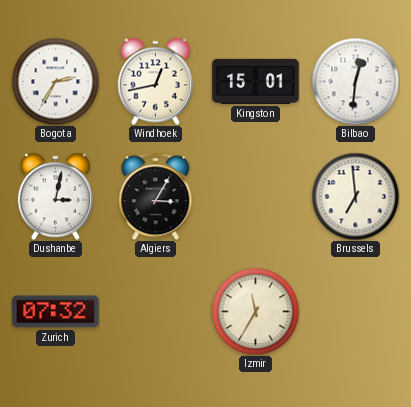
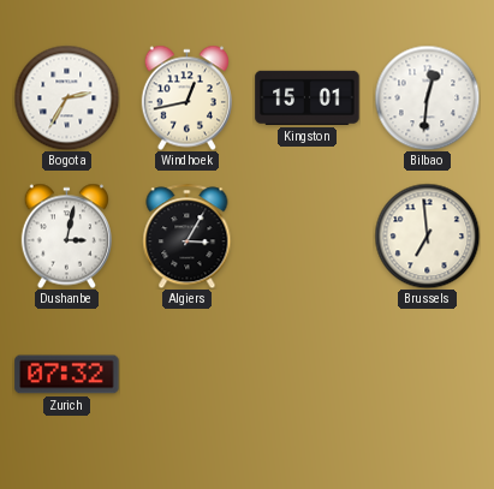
Izmir: 11:35 -> none
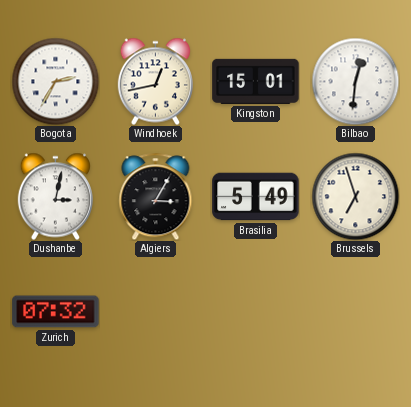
Brasilia: none -> 5:49
Brussels: 6:59 -> 6:57
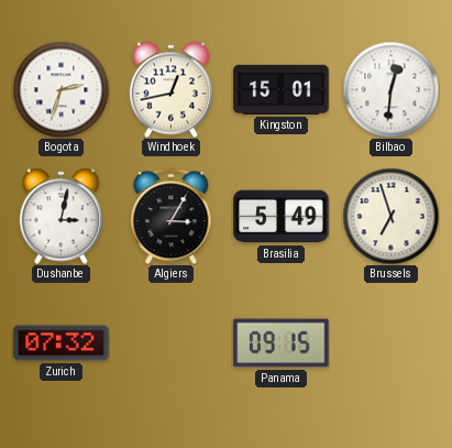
Bogota: 2:35 -> 2:33
Panama: none -> 09:15
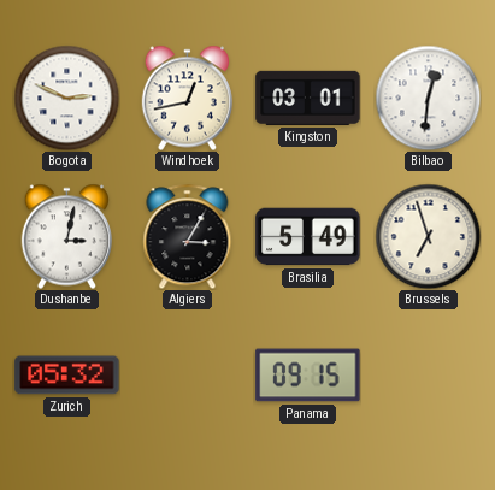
Bogota: 2:33 -> 2:49
Kingston: 15:01 -> 03:01
Zurich: 07:32 -> 05:32
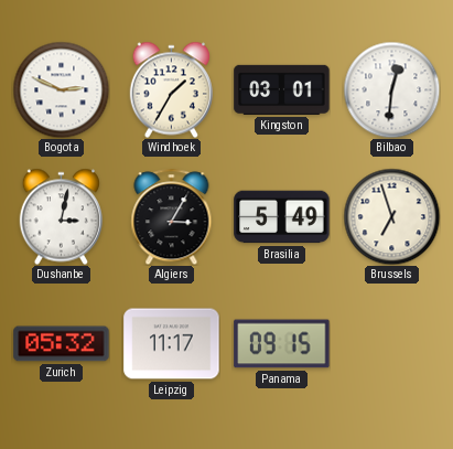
Windhoek: 12:43 -> 1:35
Leipzig: none -> 11:17
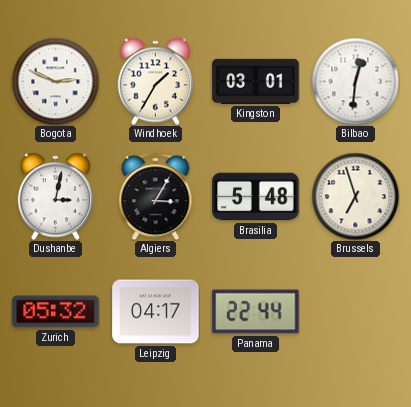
Brasilia: 5:49 -> 5:48
Leipzig: 11:17 -> 04:17
Panama: 09:15 -> 22:44
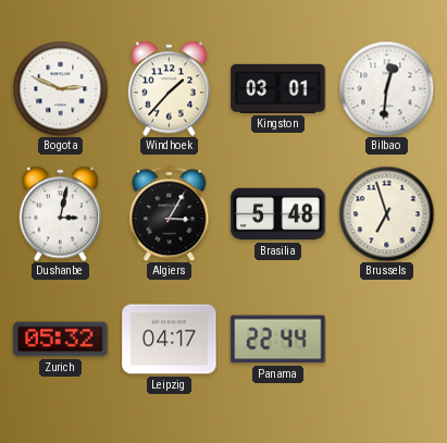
Windhoek: 1:35 -> 1:37
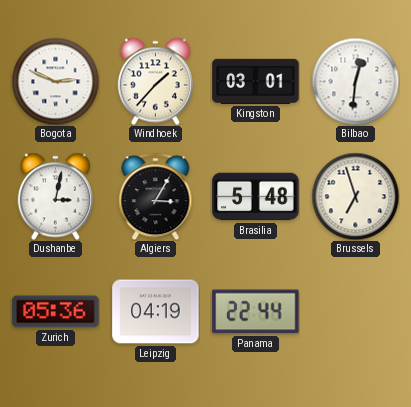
Zurich: 05:32 -> 05:36
Leipzig: 04:17 -> 04:19
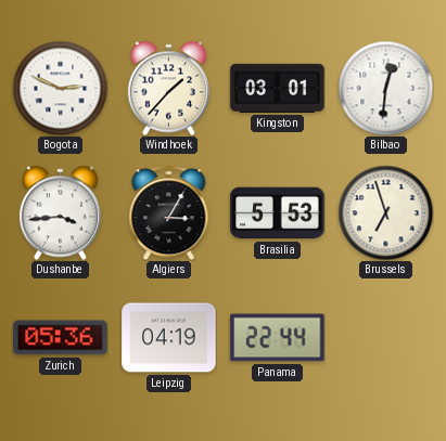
Dushanbe: 3:02 -> 3:44
Brasilia: 5:48 -> 5:53
